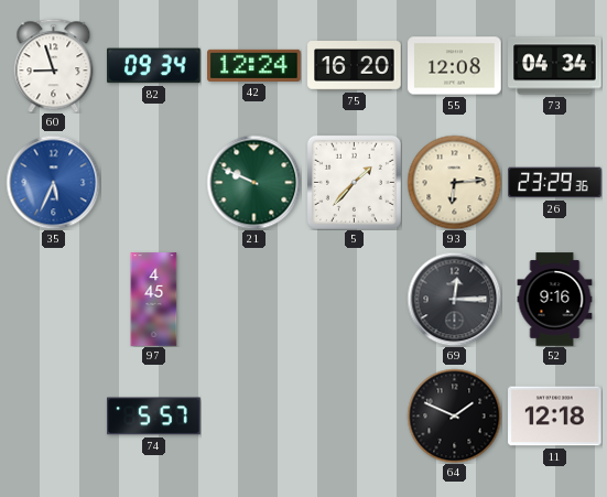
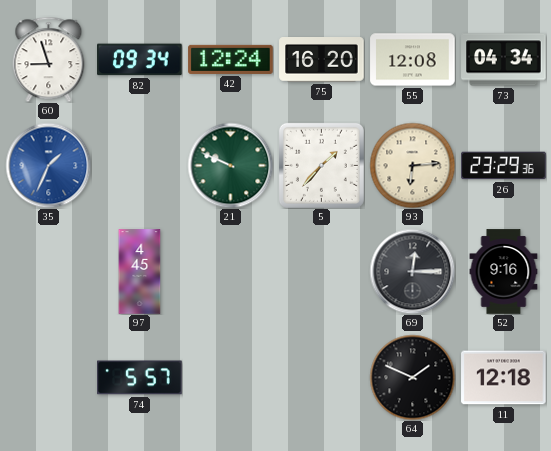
35: 5:34 -> 1:34
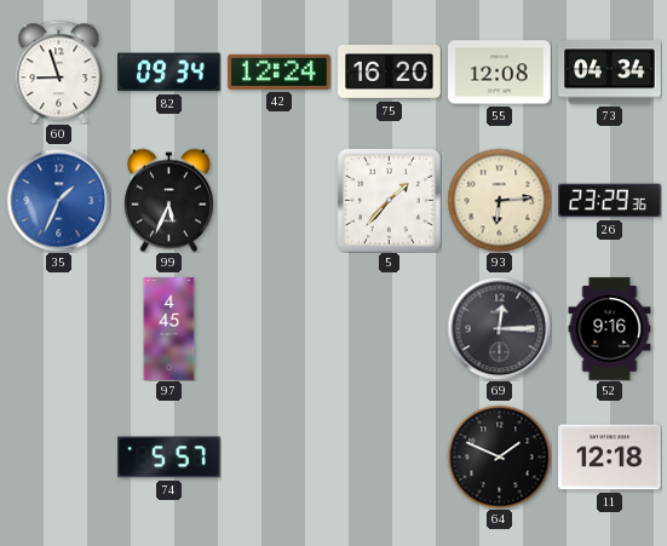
99: none -> 5:34
21: 9:49 -> none
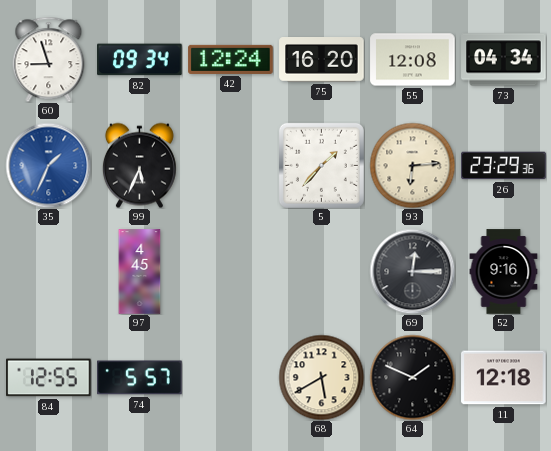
84: none -> 12:55
68: none -> 5:40
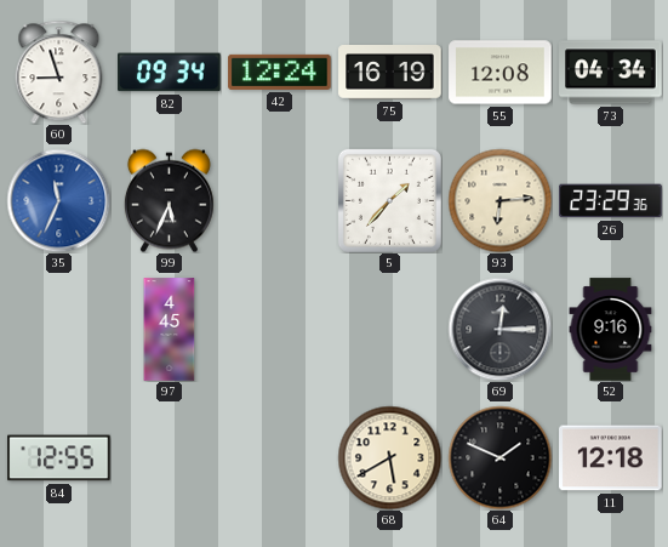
75: 16:20 -> 16:19
35: 1:34 -> 11:34
74: 5:57 -> none
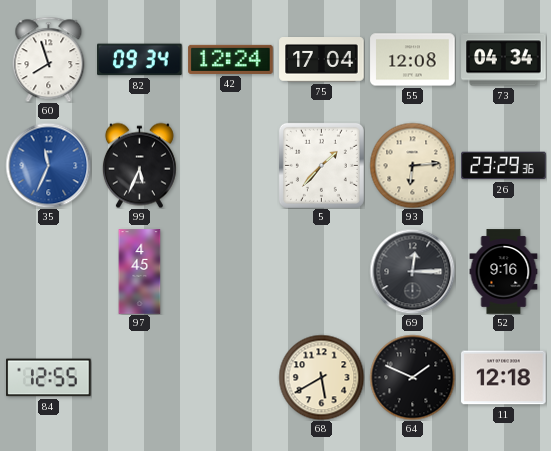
60: 8:57 -> 7:57
75: 16:19 -> 17:04
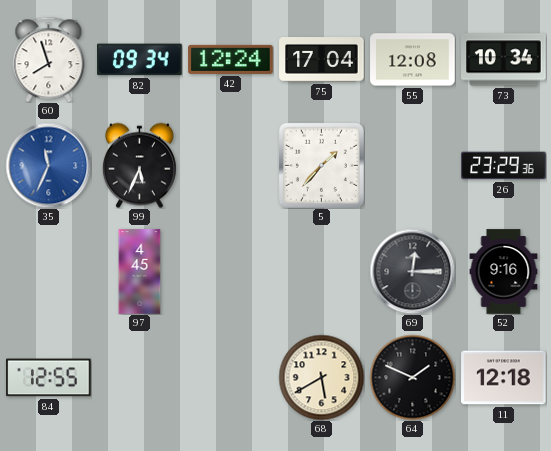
73: 04:34 -> 10:34
93: 6:14 -> none
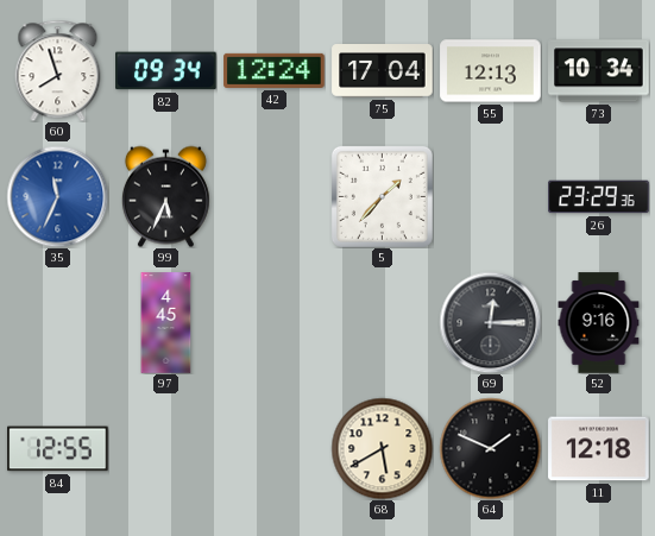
55: 12:08 -> 12:13
